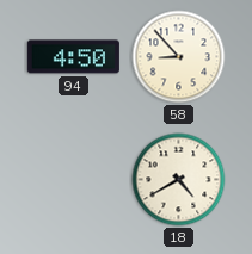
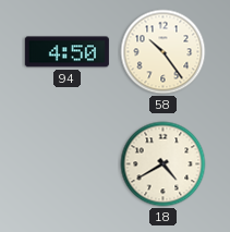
58: 8:53 -> 10:24
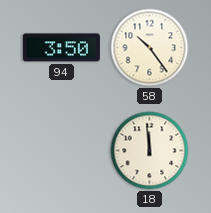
94: 4:50 -> 3:50
18: 4:40 -> 11:59
